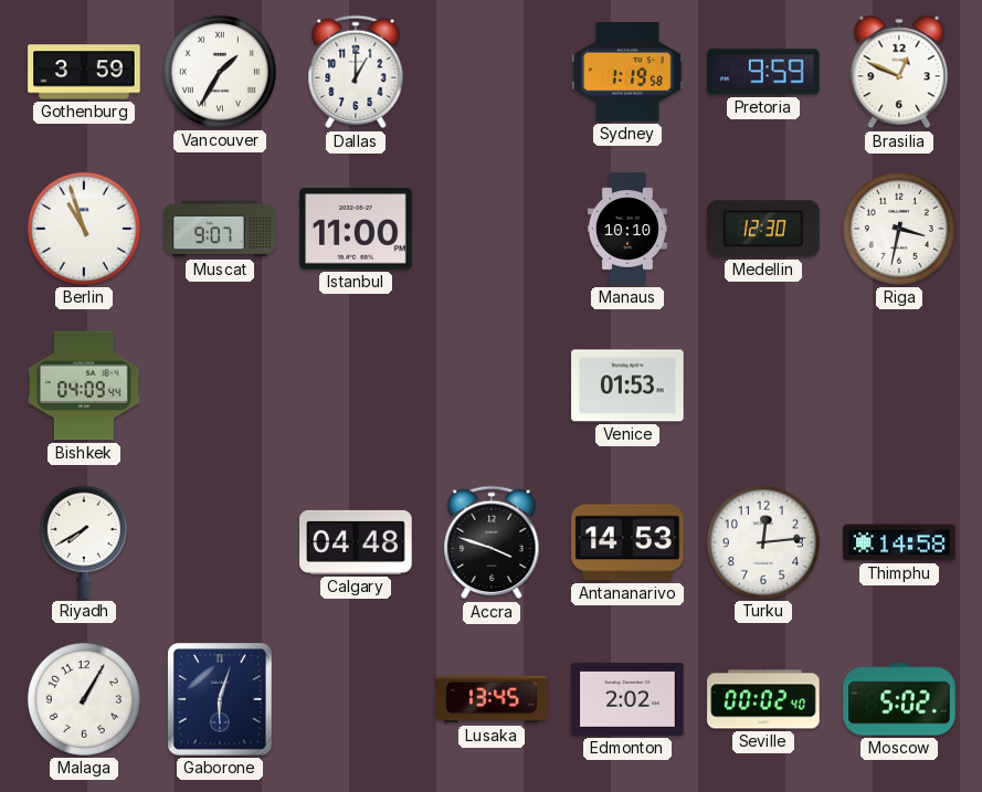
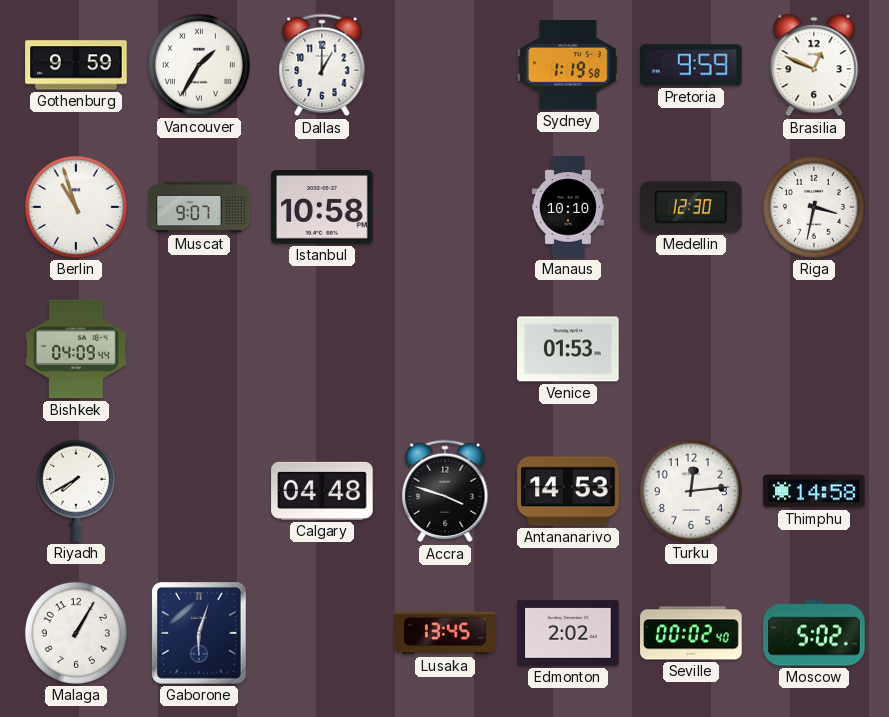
Gothenburg: 3:59 -> 9:59
Istanbul: 11:00 -> 10:58
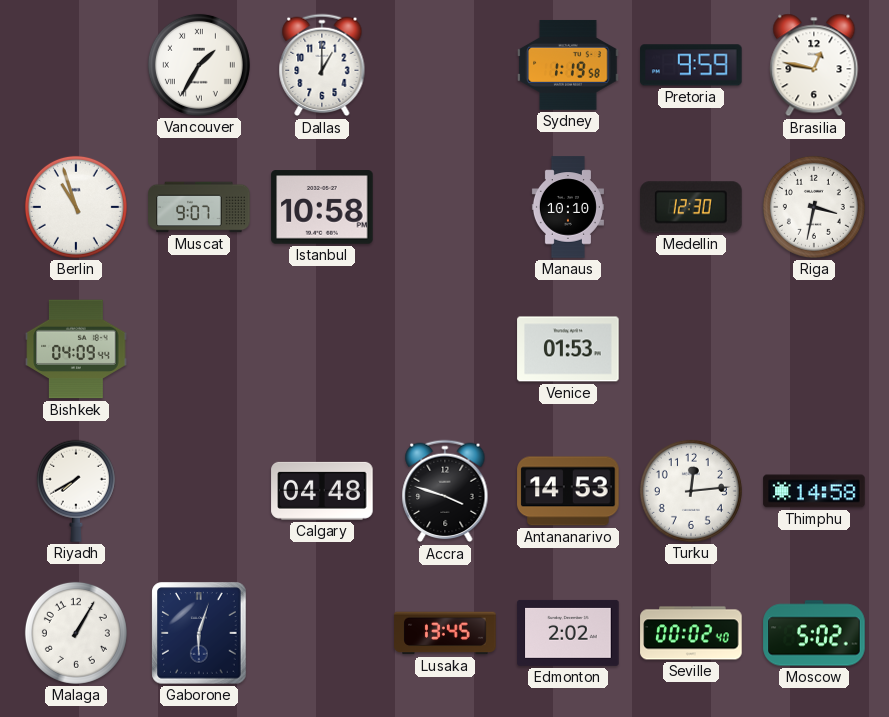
Gothenburg: 9:59 -> none
Brasilia: 12:49 -> 12:47
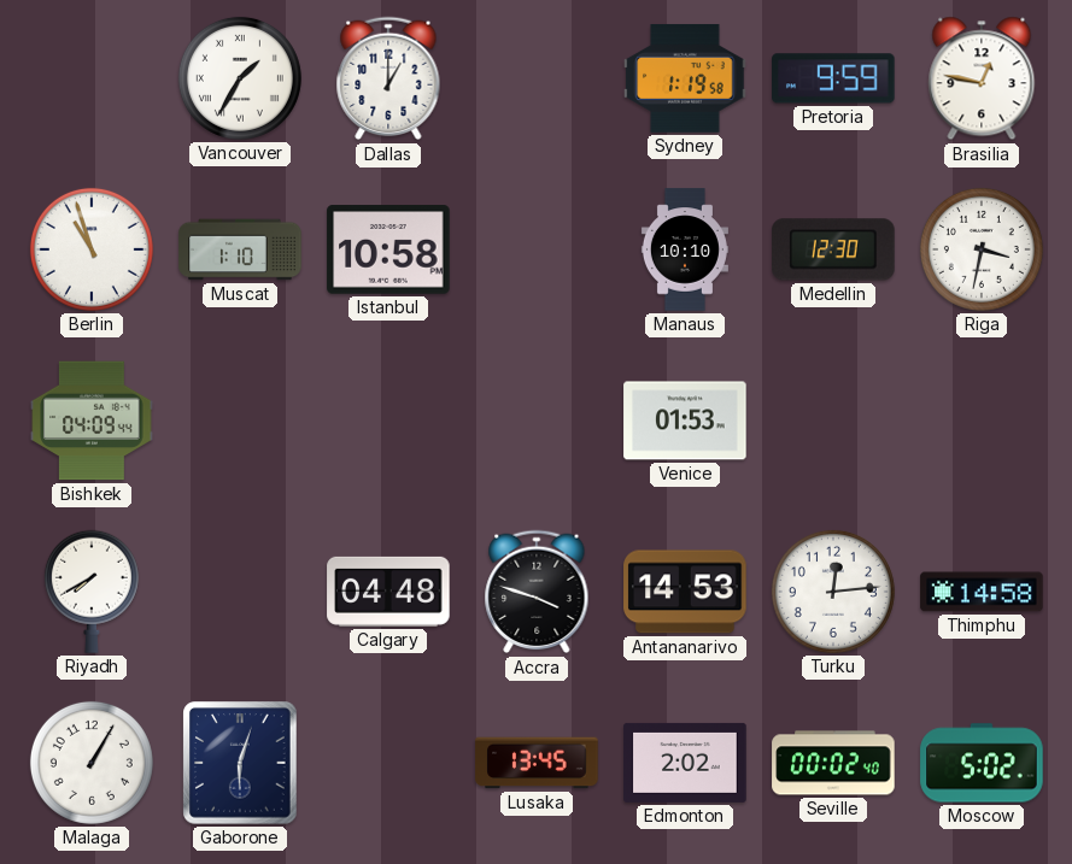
Muscat: 9:07 -> 1:10
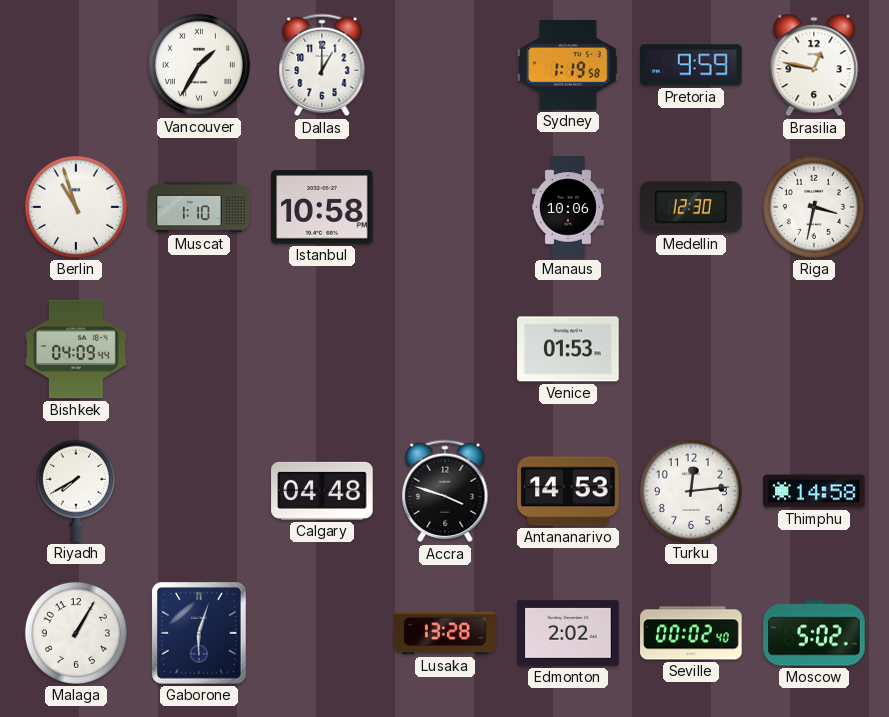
Manaus: 10:10 -> 10:06
Lusaka: 13:45 -> 13:28
